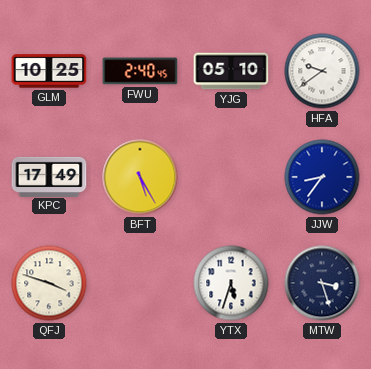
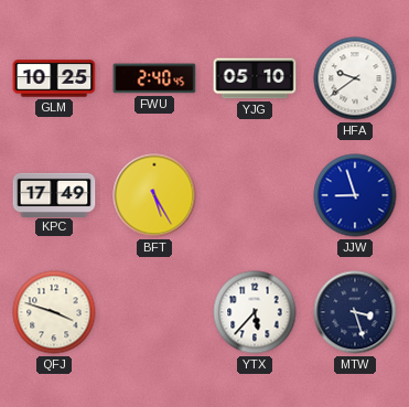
JJW: 8:36 -> 8:57
YTX: 5:33 -> 5:37
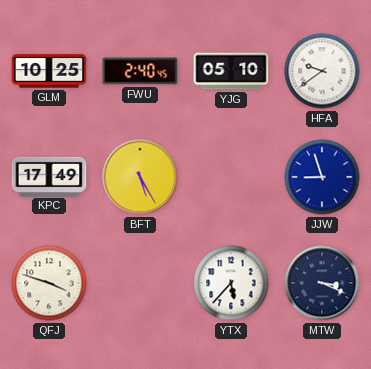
MTW: 3:27 -> 3:19
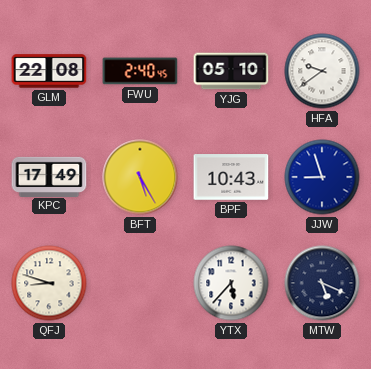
GLM: 10:25 -> 22:08
BPF: none -> 10:43
QFJ: 3:48 -> 8:48
MTW: 3:19 -> 5:19
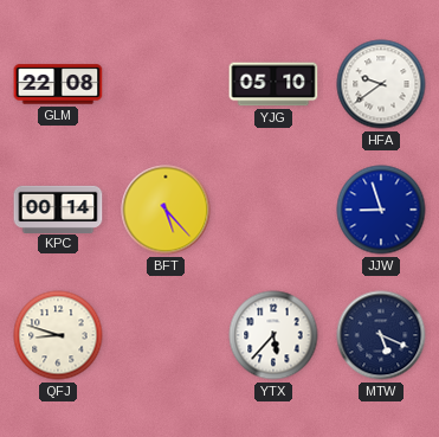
FWU: 2:40 -> none
KPC: 17:49 -> 00:14
BFT: 5:25 -> 5:23
BPF: 10:43 -> none
